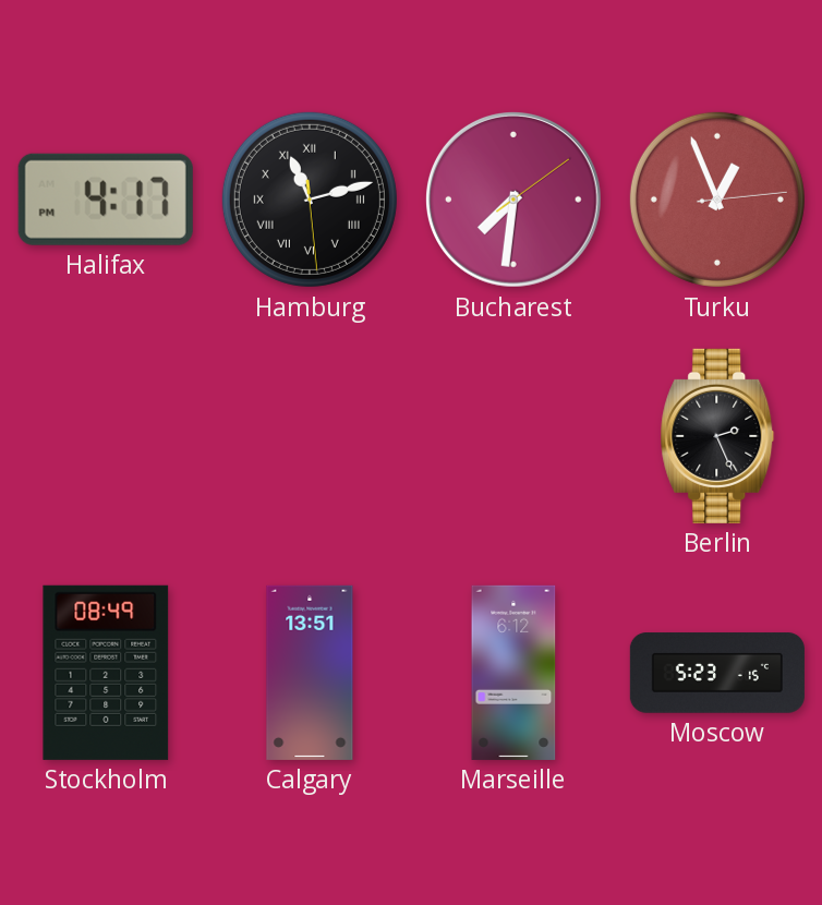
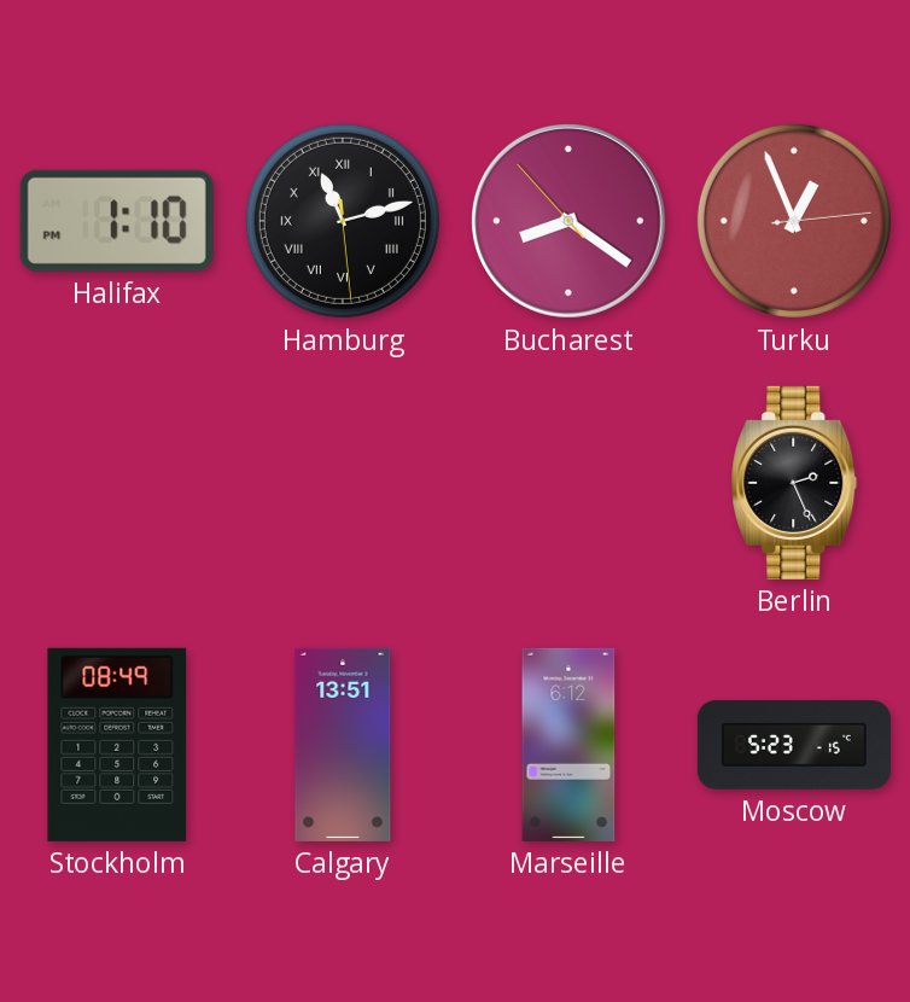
Halifax: 4:17 -> 1:10
Bucharest: 7:31 -> 8:20
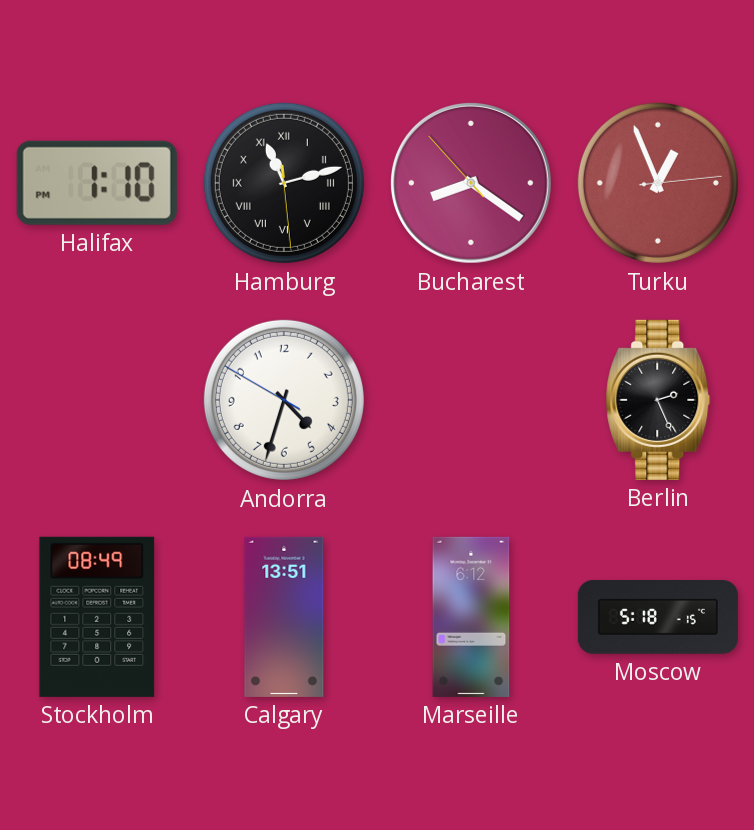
Andorra: none -> 4:32
Moscow: 5:23 -> 5:18
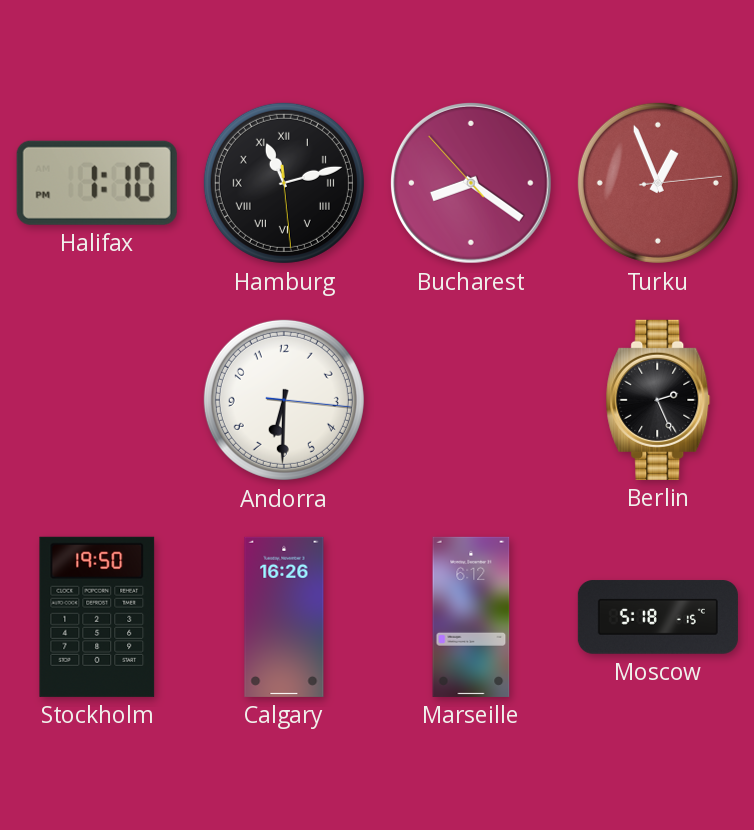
Andorra: 4:32 -> 6:30
Stockholm: 08:49 -> 19:50
Calgary: 13:51 -> 16:26
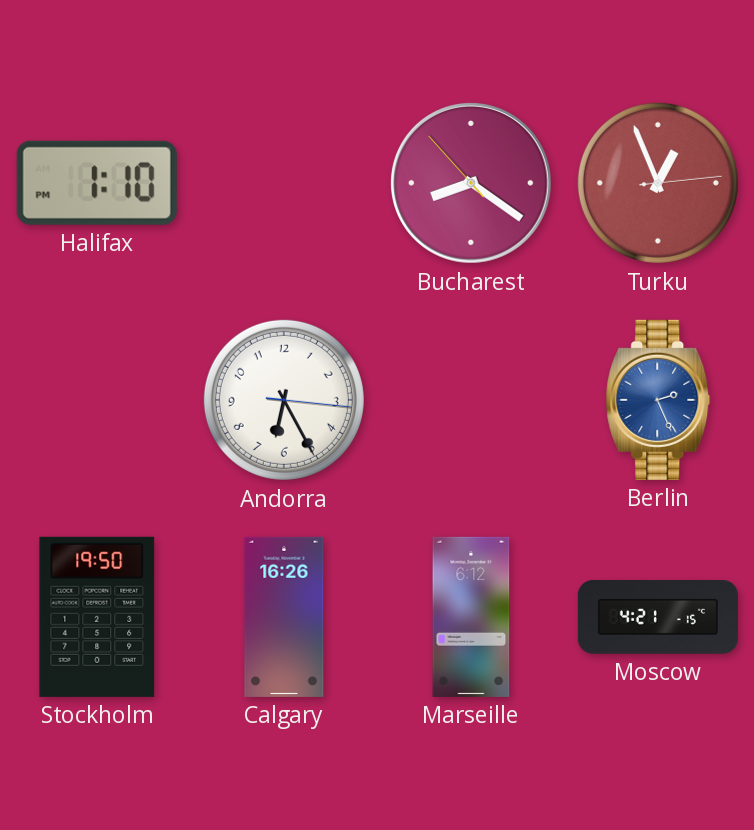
Hamburg: 11:12 -> none
Andorra: 6:30 -> 6:25
Berlin dial: black -> blue
Moscow: 5:18 -> 4:21
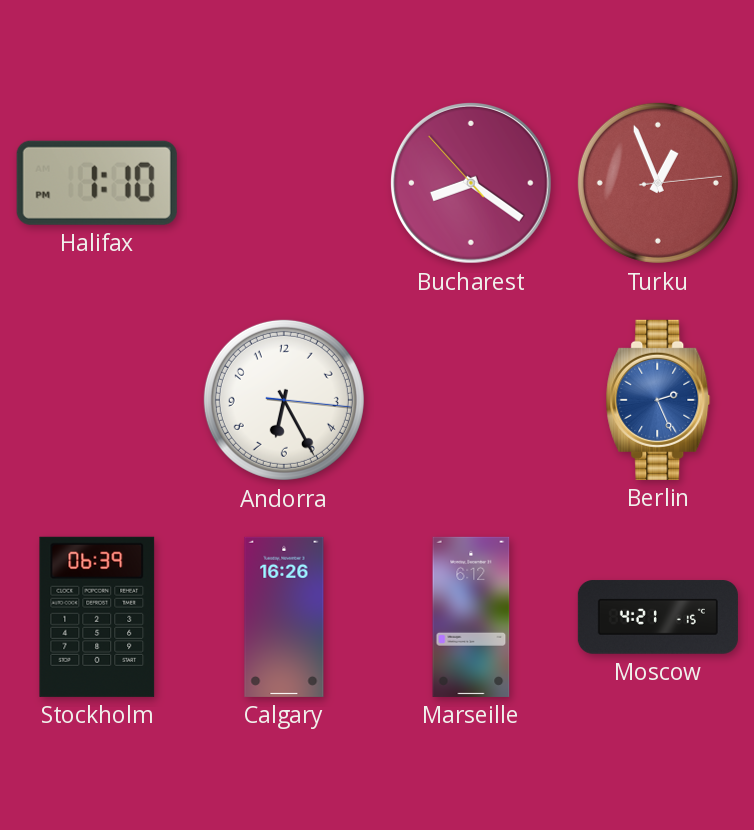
Stockholm: 19:50 -> 06:39
